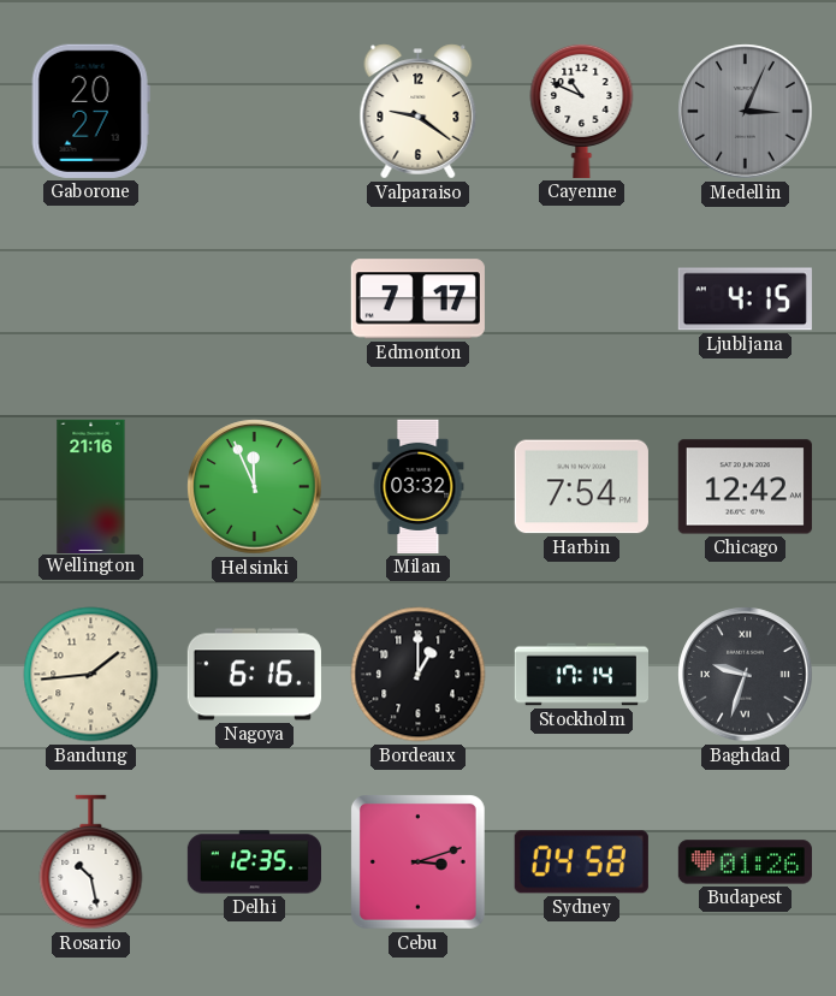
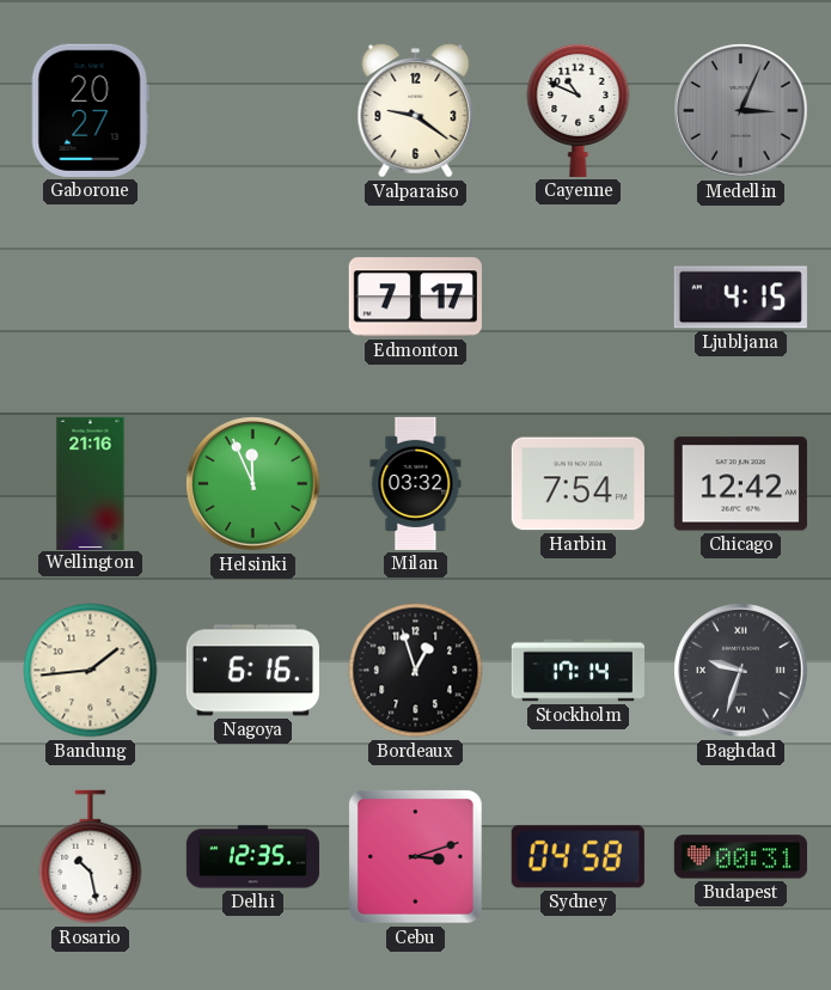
Bordeaux: 1:00 -> 12:57
Budapest: 01:26 -> 00:31
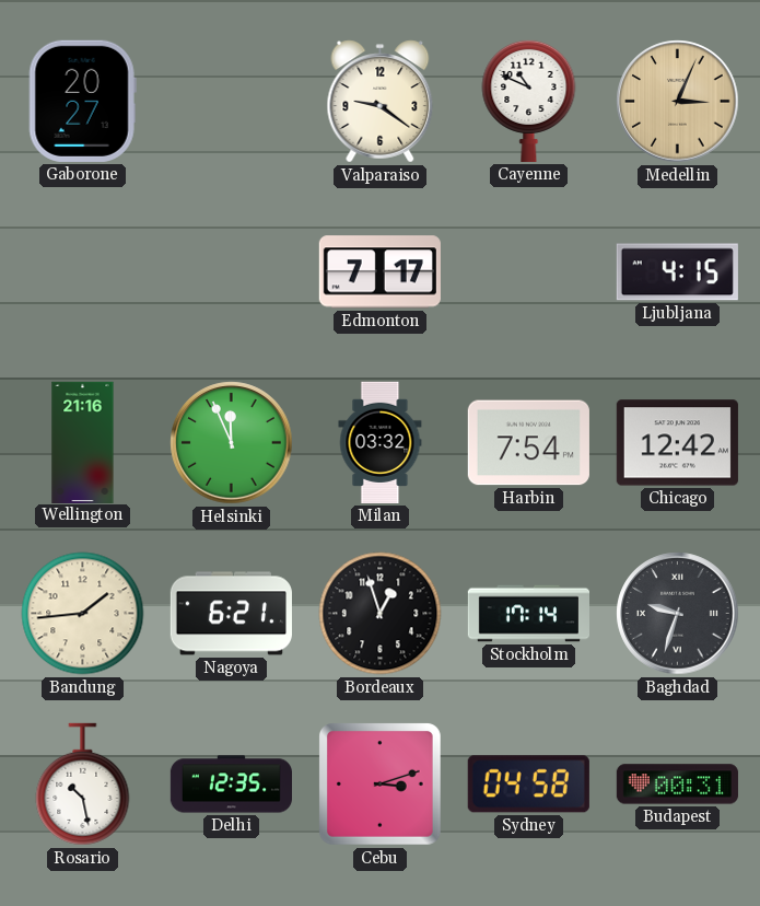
Medellin dial: grey -> champagne
Nagoya: 6:16 -> 6:21
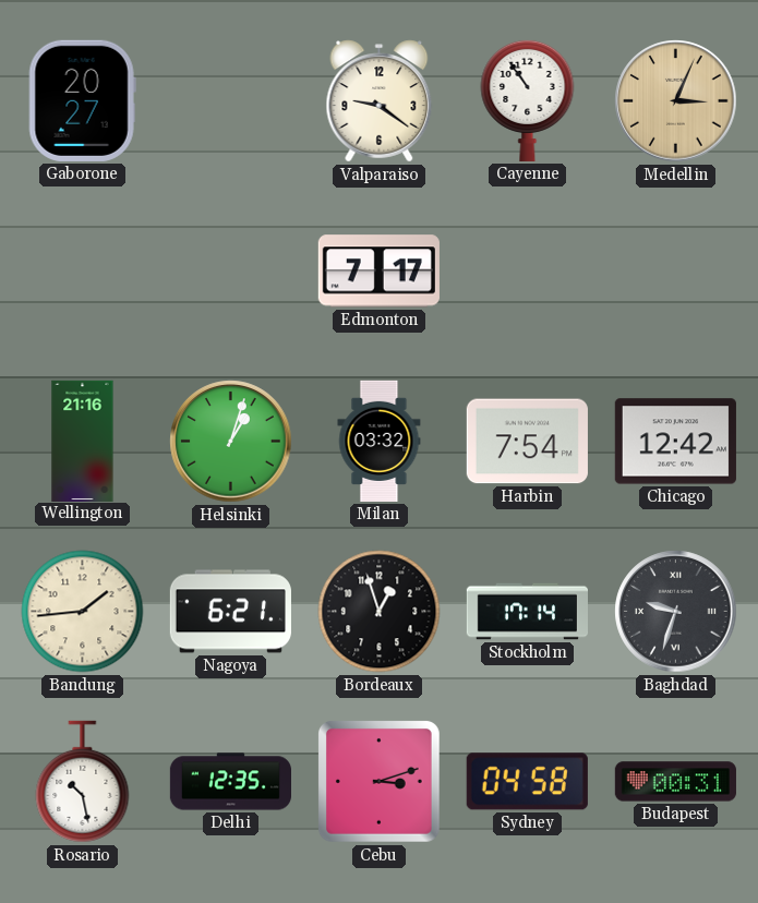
Cayenne: 10:49 -> 10:54
Ljubljana: 4:15 -> none
Helsinki: 11:56 -> 1:03
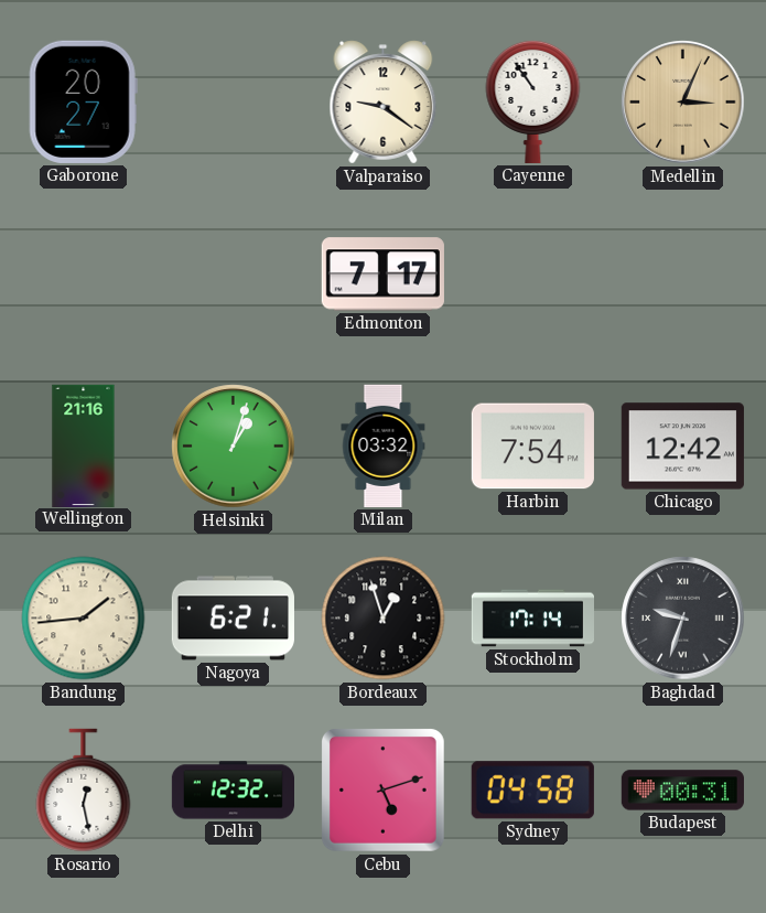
Rosario: 10:28 -> 12:28
Delhi: 12:35 -> 12:32
Cebu: 3:12 -> 5:12
